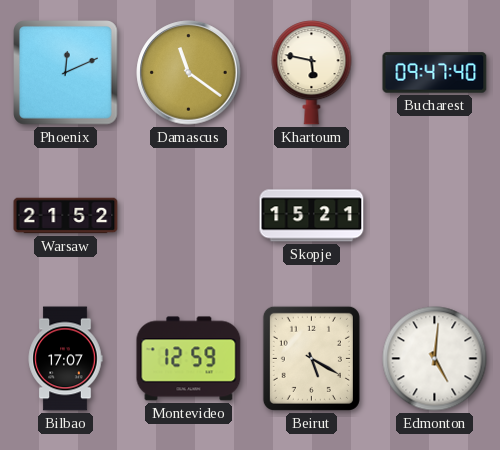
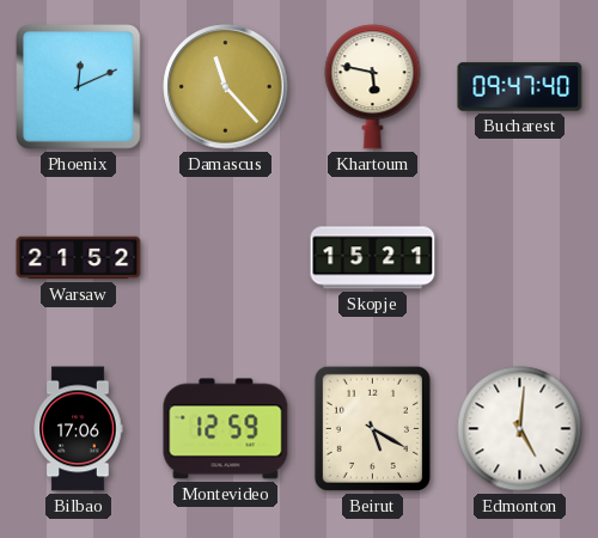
Damascus: 11:21 -> 11:23
Bilbao: 17:07 -> 17:06
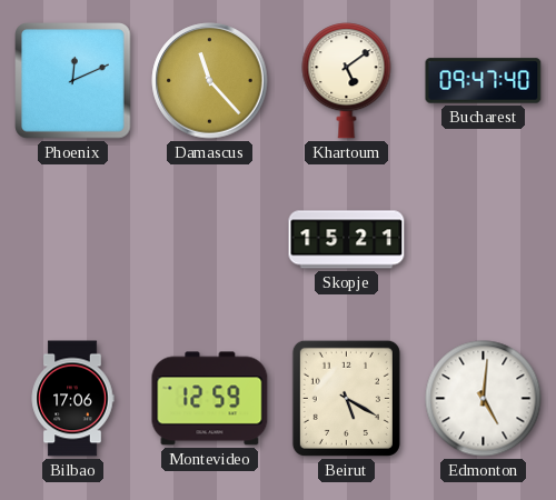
Khartoum: 5:47 -> 5:09
Warsaw: 21:52 -> none
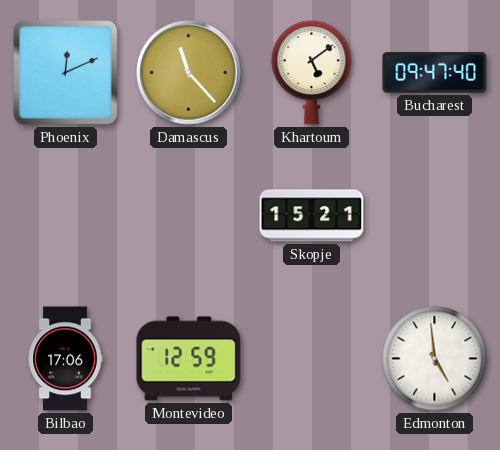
Beirut: 5:20 -> none
Edmonton: 5:01 -> 4:59
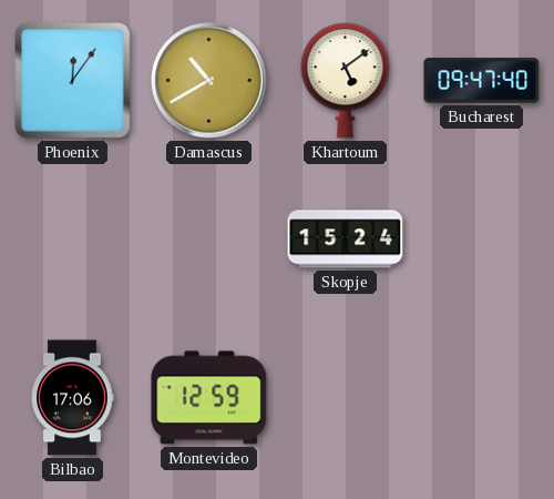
Phoenix: 12:11 -> 12:06
Damascus: 11:23 -> 10:40
Skopje: 15:21 -> 15:24
Edmonton: 4:59 -> none
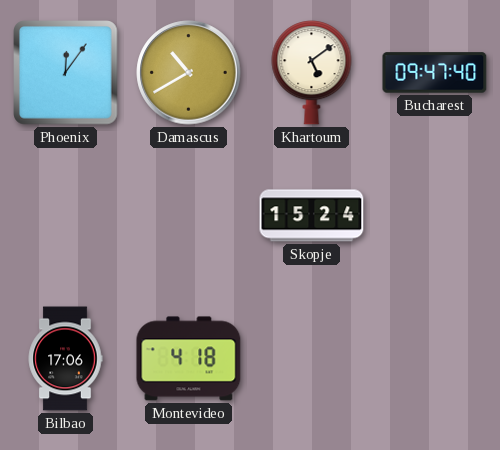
Montevideo: 12:59 -> 4:18
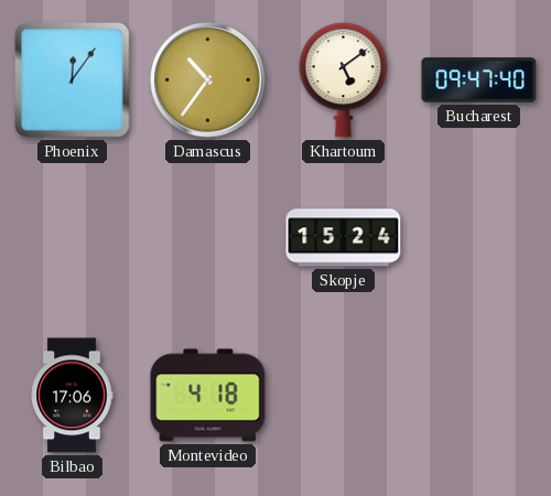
Damascus: 10:40 -> 10:36
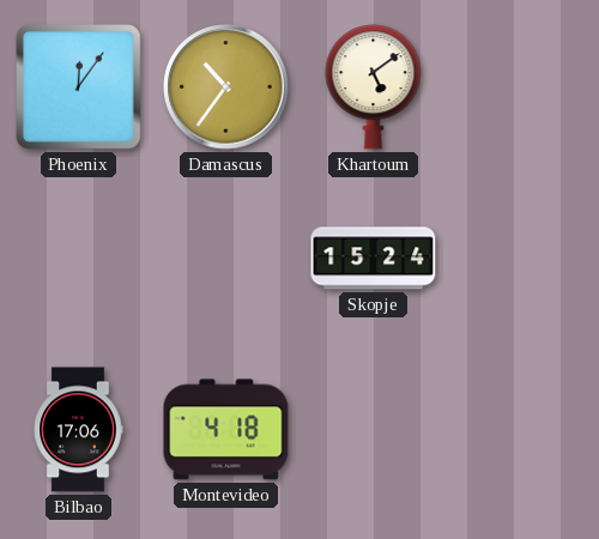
Bucharest: 09:47 -> none
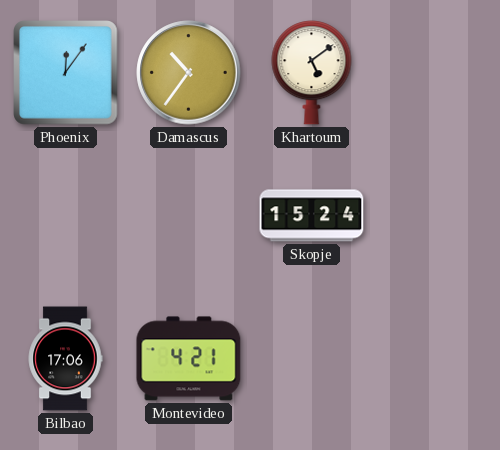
Montevideo: 4:18 -> 4:21
